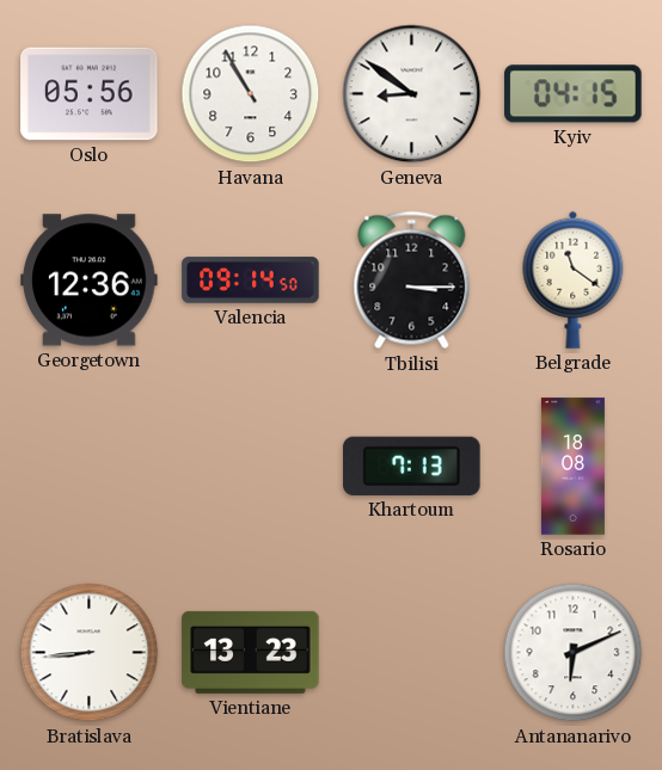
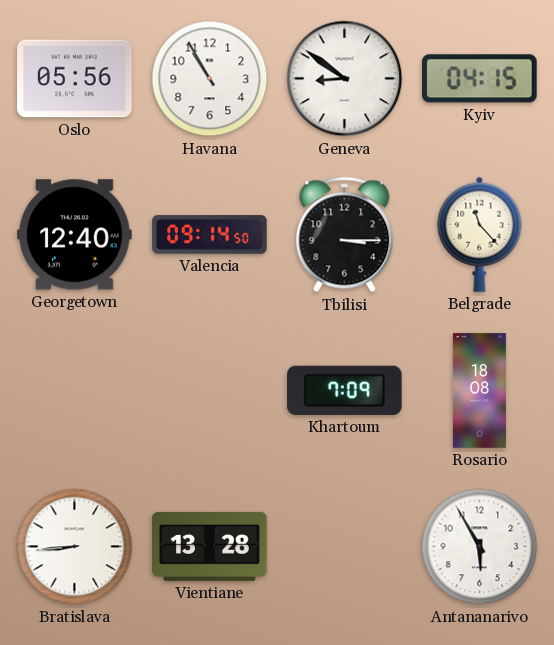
Georgetown: 12:36 -> 12:40
Belgrade: 11:21 -> 11:23
Khartoum: 7:13 -> 7:09
Vientiane: 13:23 -> 13:28
Antananarivo: 6:11 -> 5:55
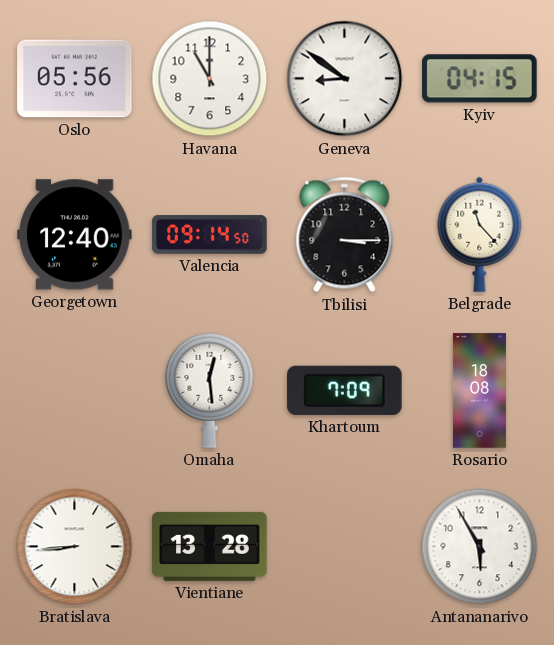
Havana: 10:55 -> 11:00
Omaha: none -> 12:29
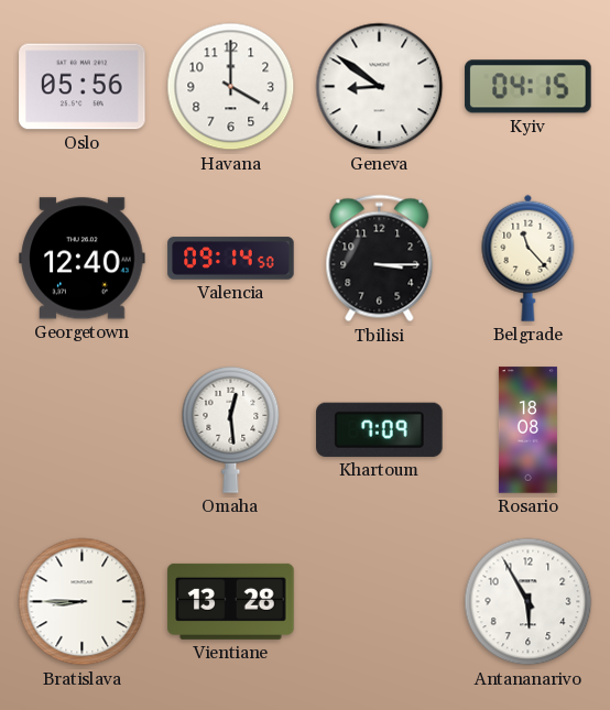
Havana: 11:00 -> 4:00
Bratislava: 8:44 -> 8:45
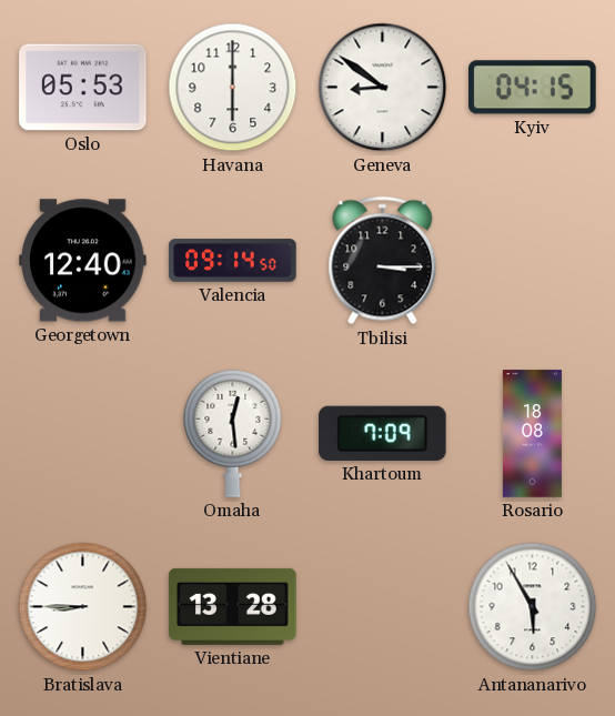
Oslo: 05:56 -> 05:53
Havana: 4:00 -> 6:00
Belgrade: 11:23 -> none
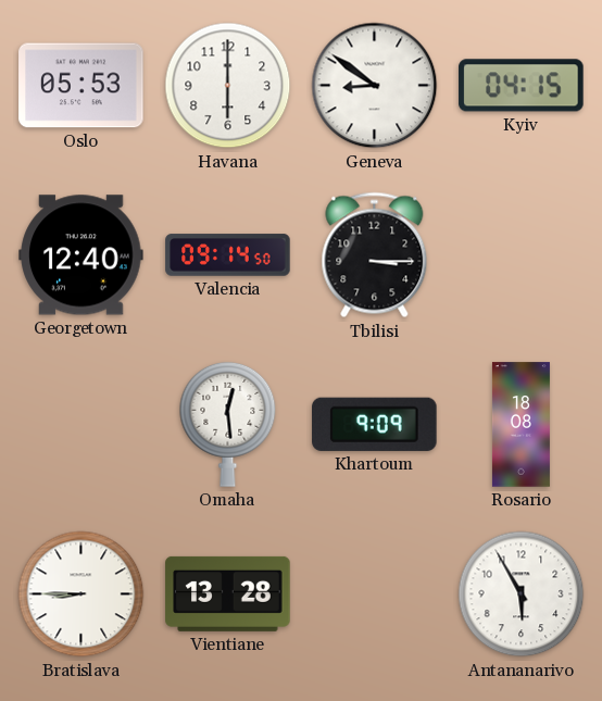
Khartoum: 7:09 -> 9:09
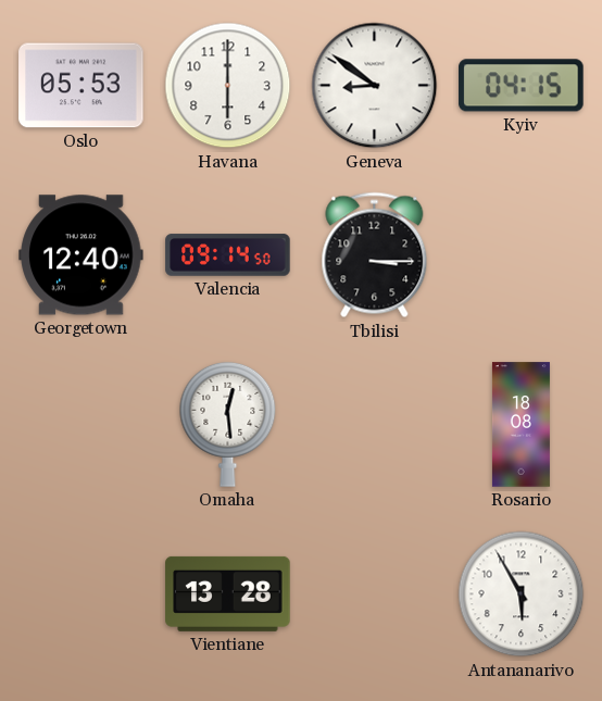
Khartoum: 9:09 -> none
Bratislava: 8:45 -> none
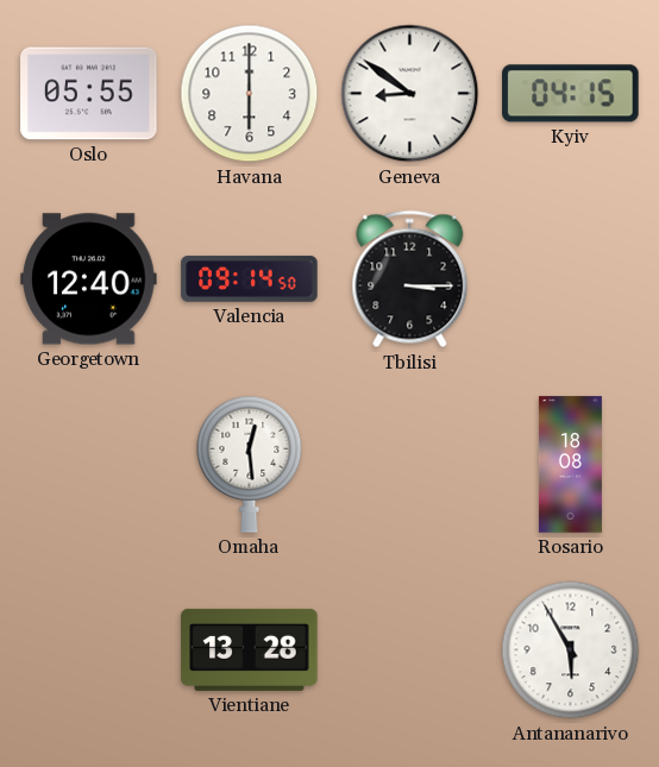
Oslo: 05:53 -> 05:55
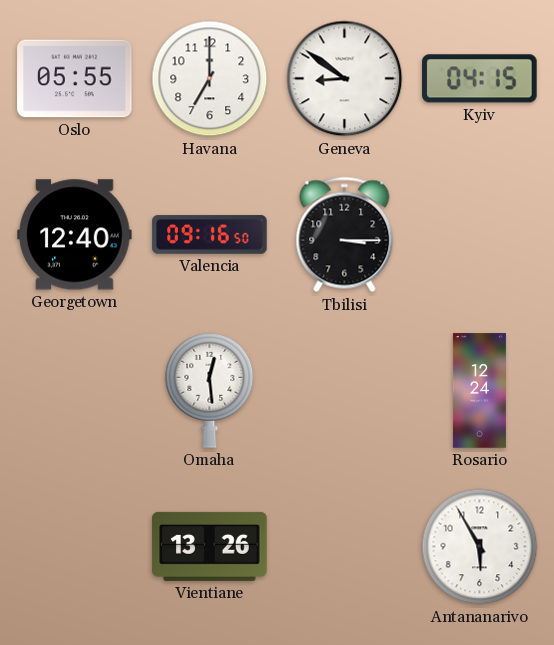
Havana: 6:00 -> 7:00
Valencia: 09:14 -> 09:16
Rosario: 18:08 -> 12:24
Vientiane: 13:28 -> 13:26
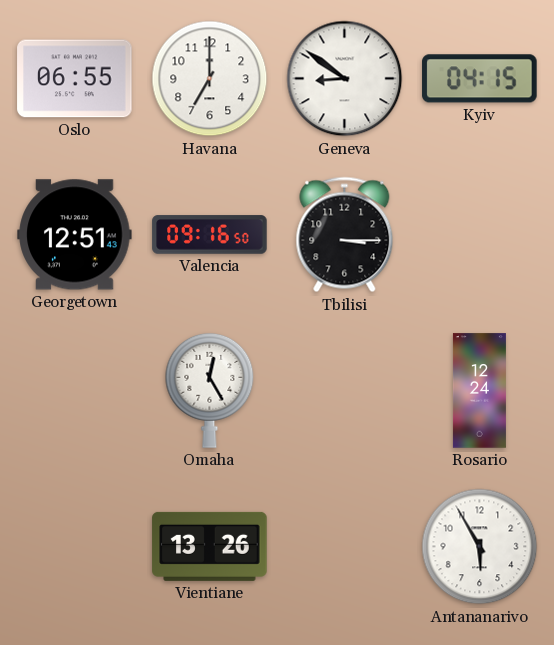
Oslo: 05:55 -> 06:55
Georgetown: 12:40 -> 12:51
Omaha: 12:29 -> 12:25
